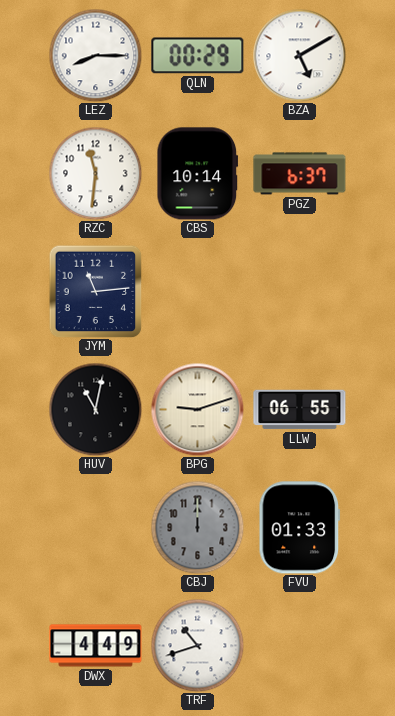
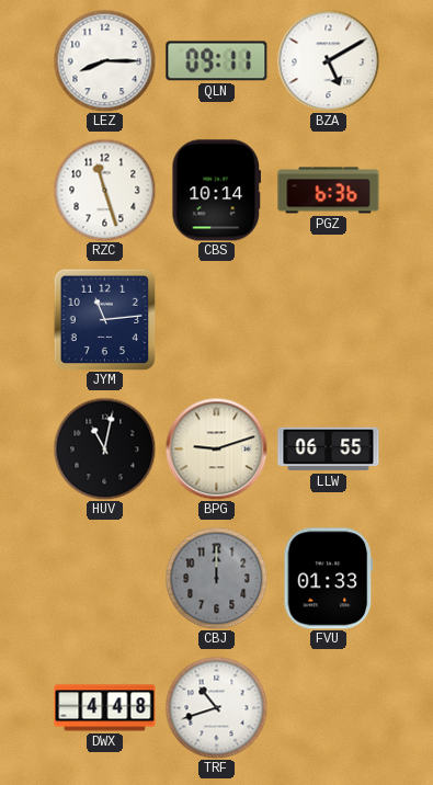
QLN: 00:29 -> 09:11
RZC: 11:31 -> 11:27
PGZ: 6:37 -> 6:36
DWX: 4:49 -> 4:48
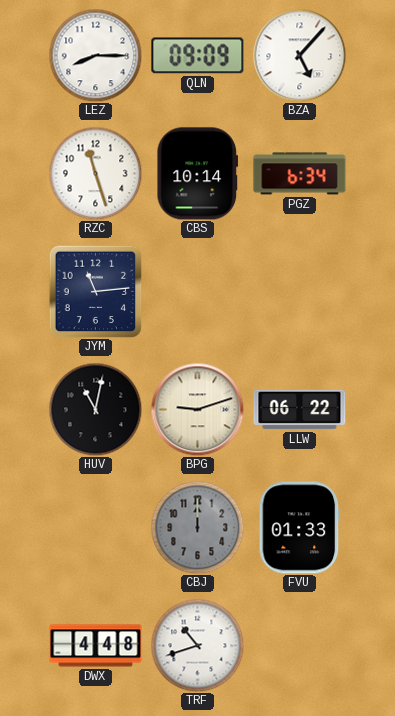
QLN: 09:11 -> 09:09
BZA: 5:10 -> 5:07
PGZ: 6:36 -> 6:34
LLW: 06:55 -> 06:22
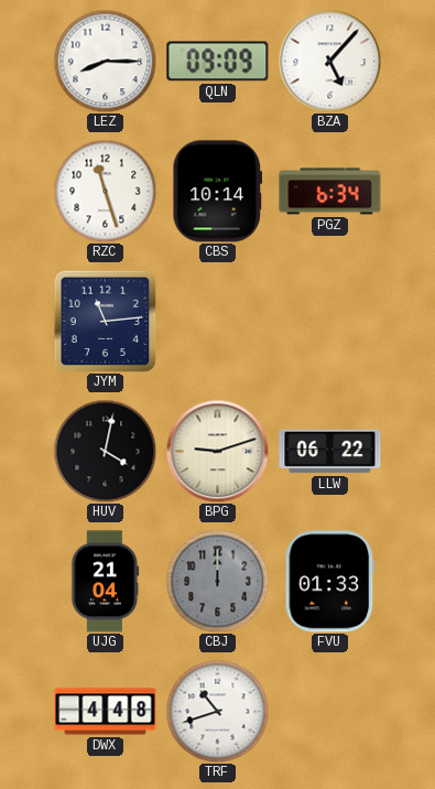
HUV: 11:02 -> 4:02
UJG: none -> 21:04
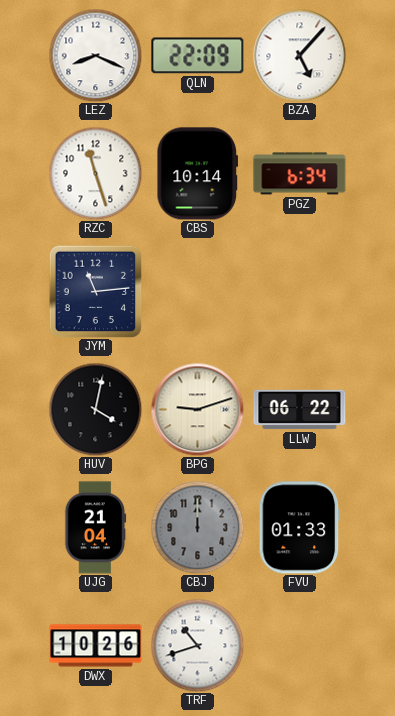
LEZ: 8:15 -> 8:19
QLN: 09:09 -> 22:09
DWX: 4:48 -> 10:26
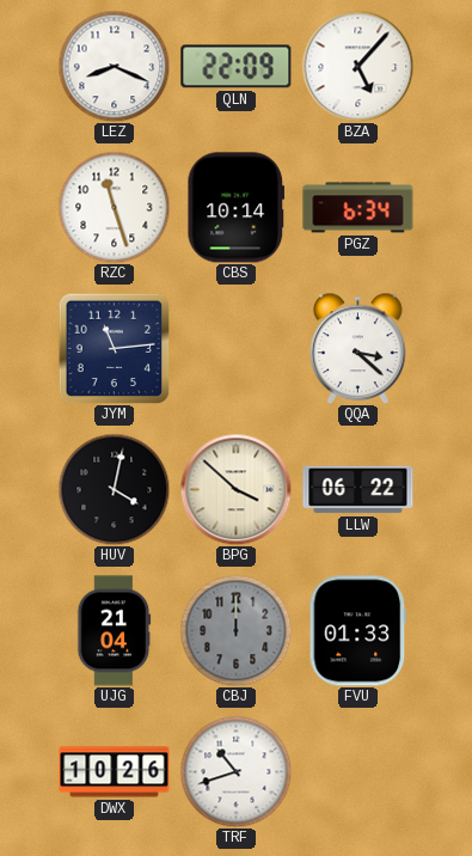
QQA: none -> 3:22
BPG: 9:12 -> 3:52
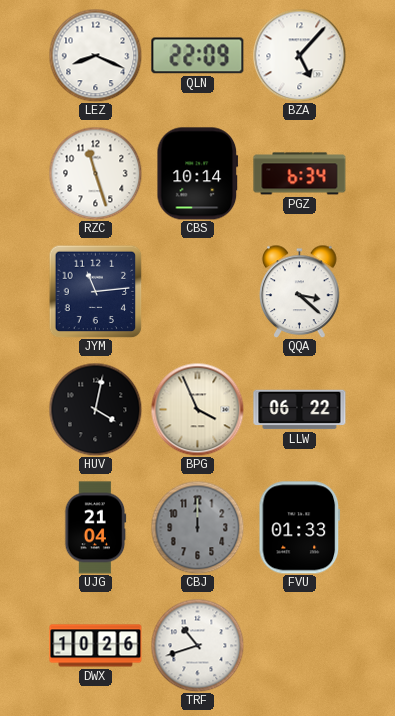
BPG: 3:52 -> 3:56
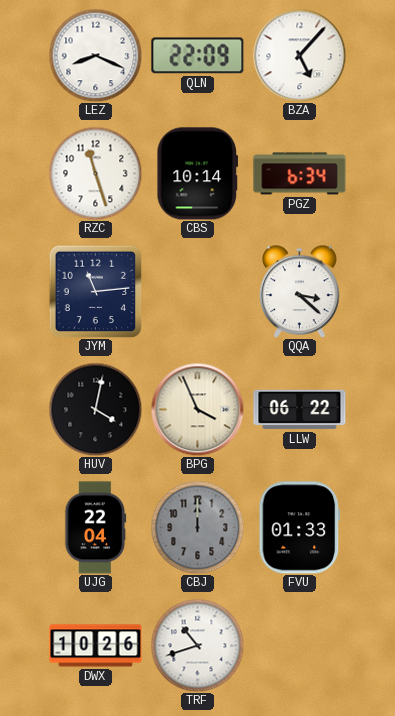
UJG: 21:04 -> 22:04
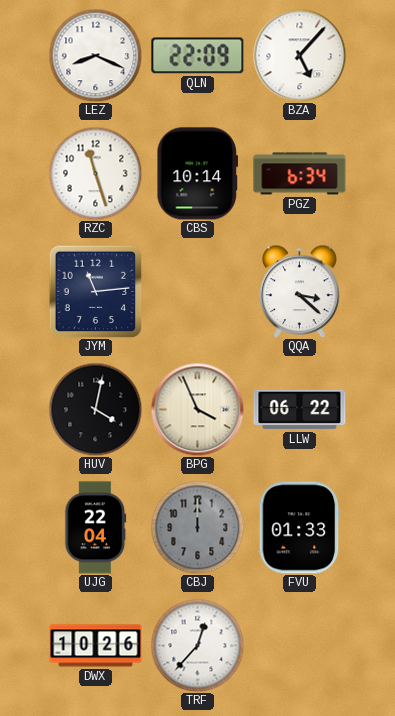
TRF: 10:42 -> 12:37
